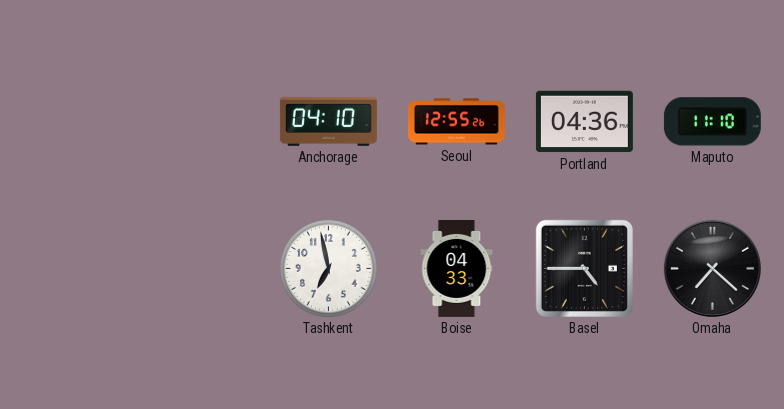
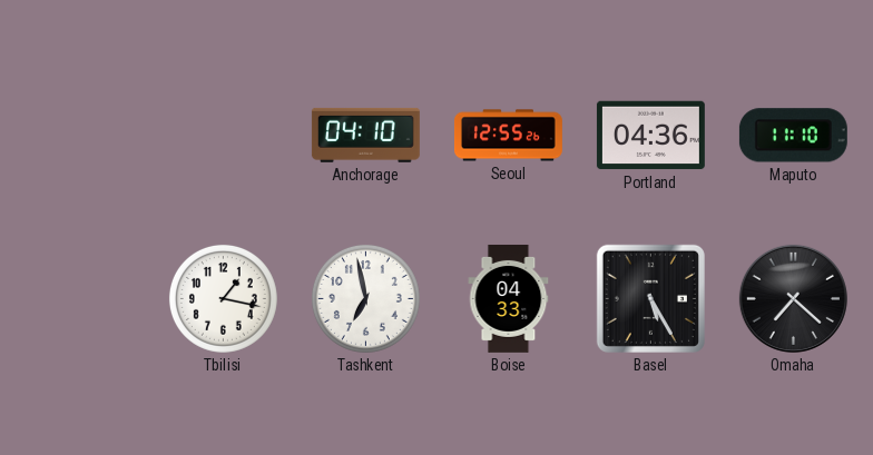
Tbilisi: none -> 1:17
Basel: 4:45 -> 5:25
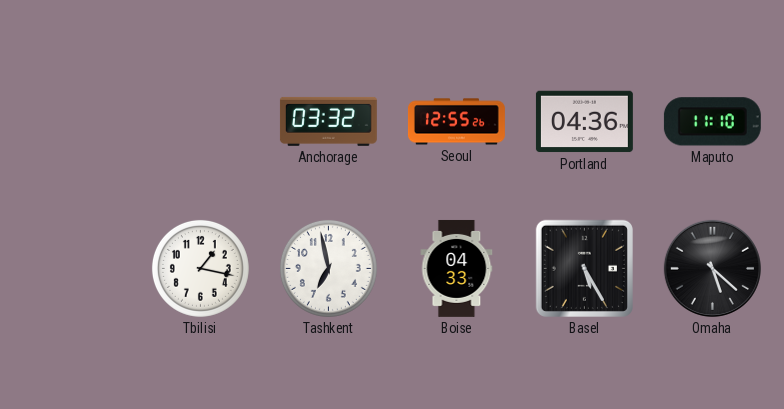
Anchorage: 04:10 -> 03:32
Omaha: 7:22 -> 5:22
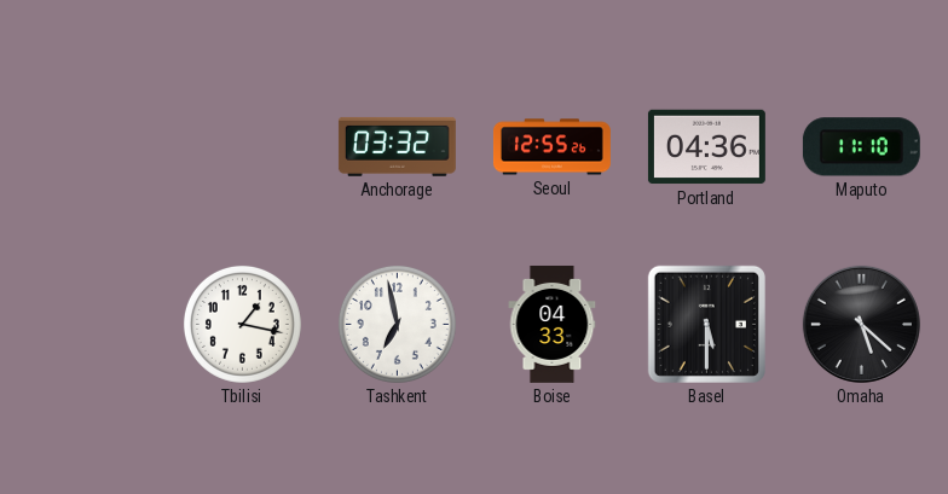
Basel: 5:25 -> 5:30
